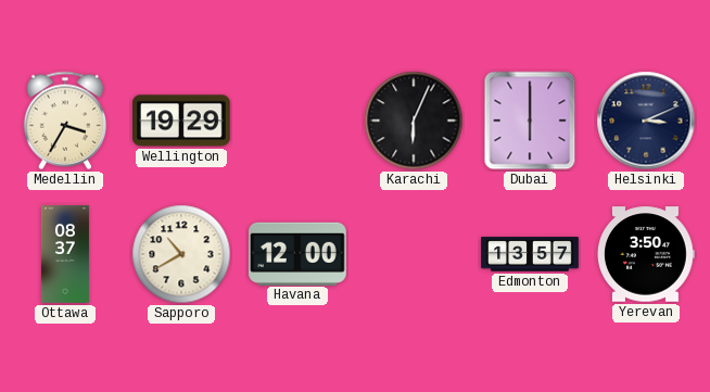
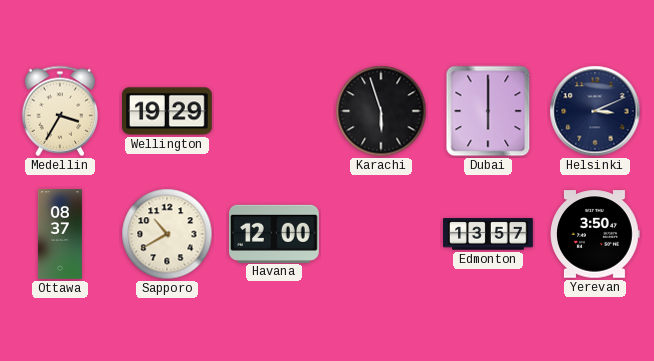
Karachi: 6:04 -> 5:57
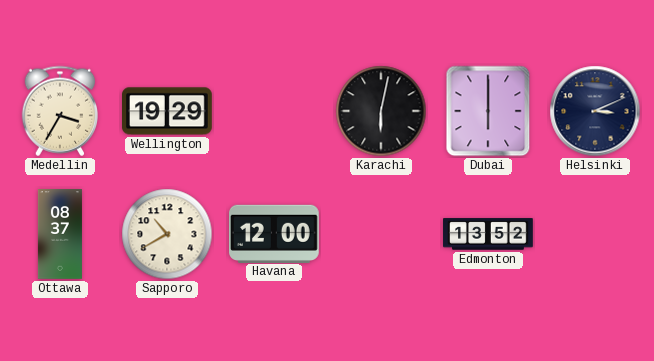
Karachi: 5:57 -> 6:02
Edmonton: 13:57 -> 13:52
Yerevan: 3:50 -> none
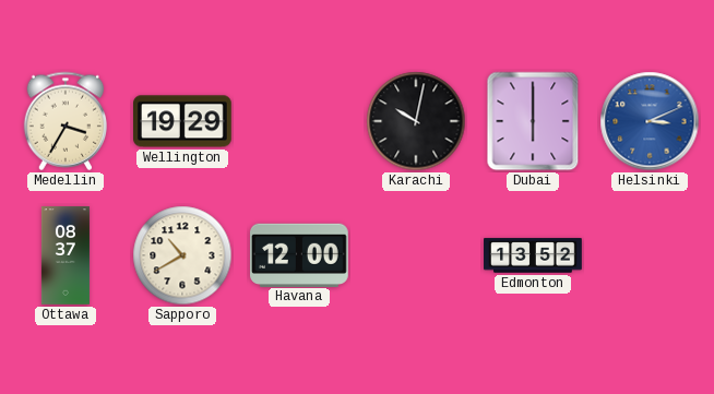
Karachi: 6:02 -> 10:02
Helsinki dial: navy -> blue
